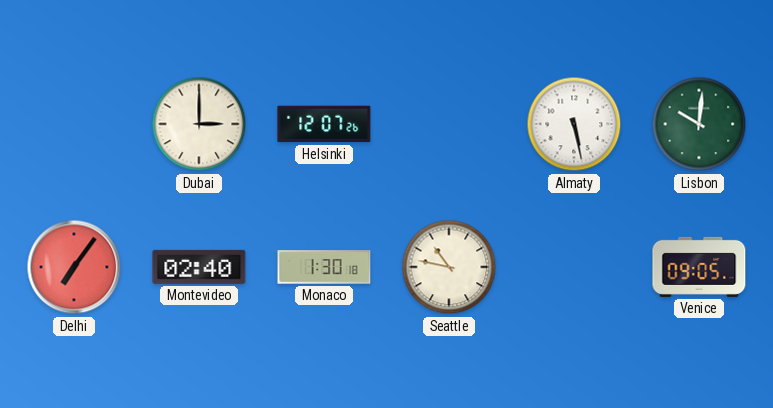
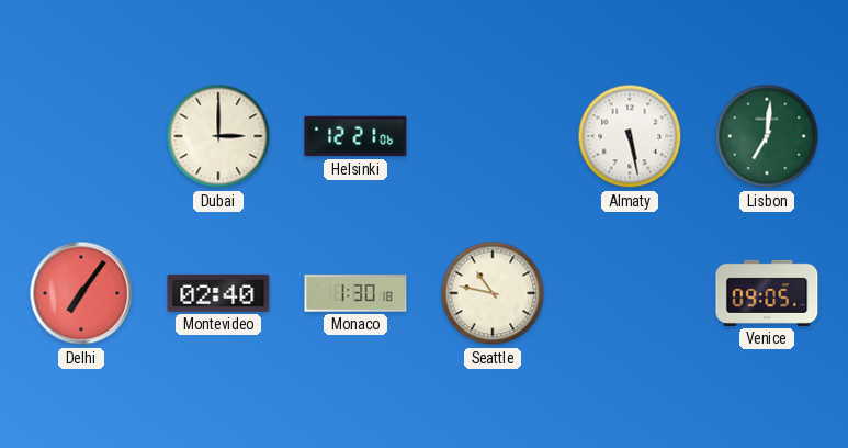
Helsinki: 12:07 -> 12:21
Lisbon: 10:01 -> 7:01
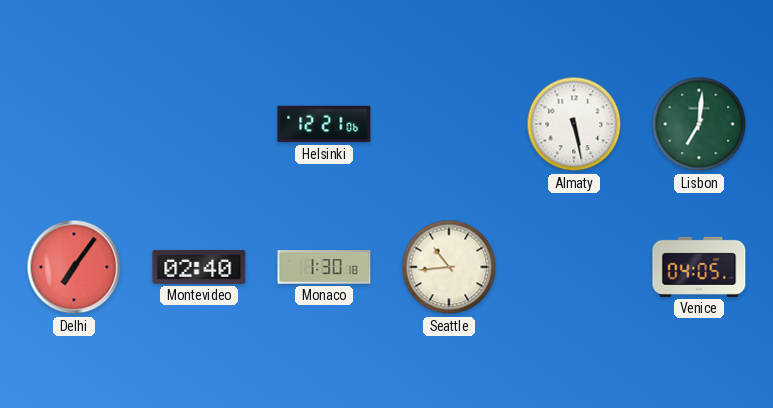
Dubai: 3:00 -> none
Seattle: 10:47 -> 10:44
Venice: 09:05 -> 04:05
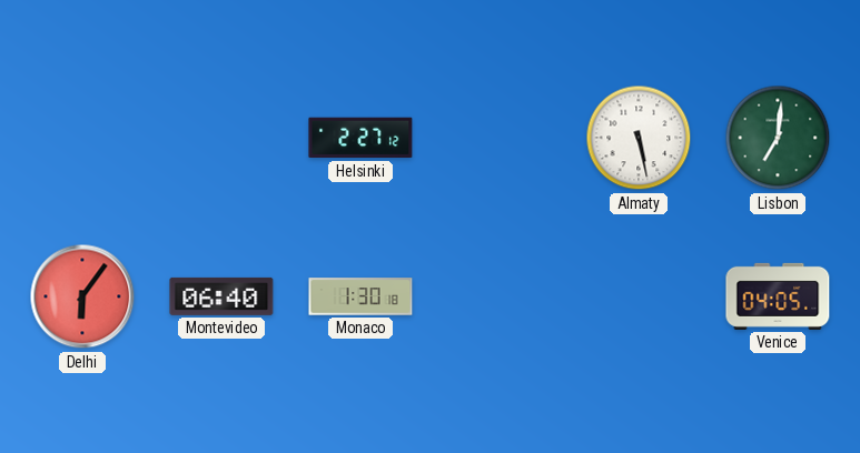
Helsinki: 12:21 -> 2:27
Delhi: 7:06 -> 6:06
Montevideo: 02:40 -> 06:40
Seattle: 10:44 -> none
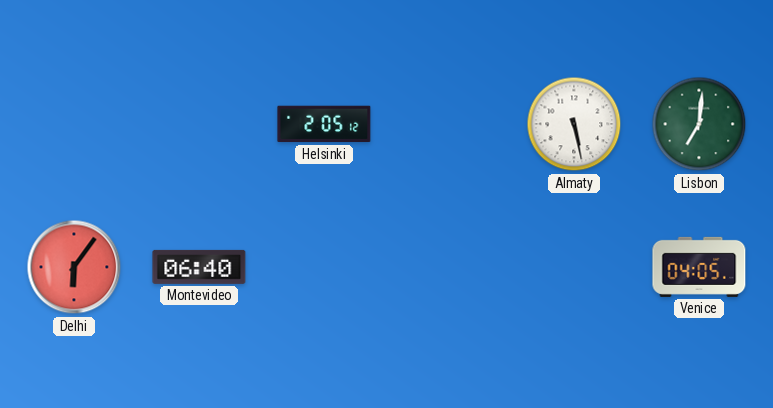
Helsinki: 2:27 -> 2:05
Monaco: 1:30 -> none
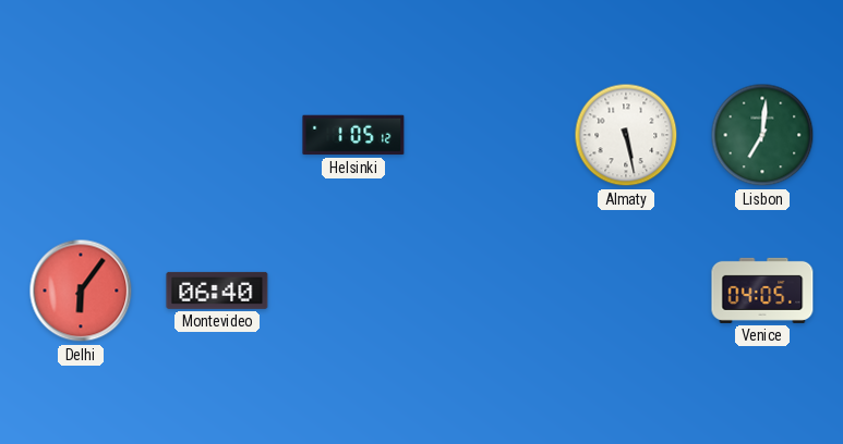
Helsinki: 2:05 -> 1:05
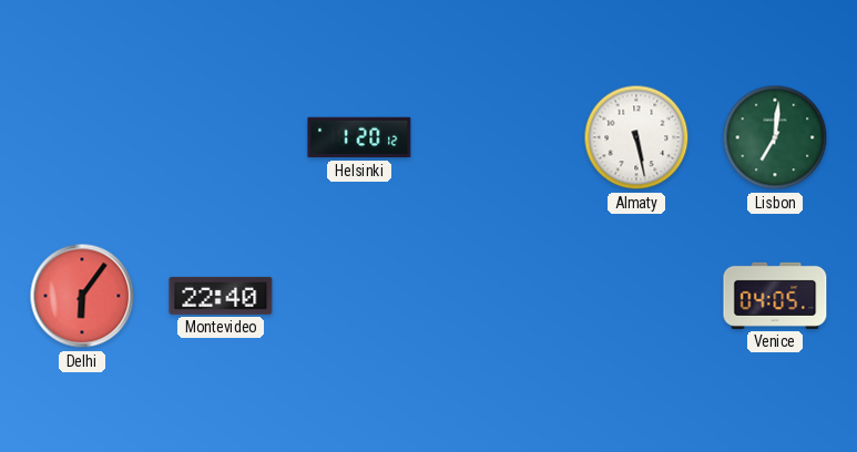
Helsinki: 1:05 -> 1:20
Montevideo: 06:40 -> 22:40
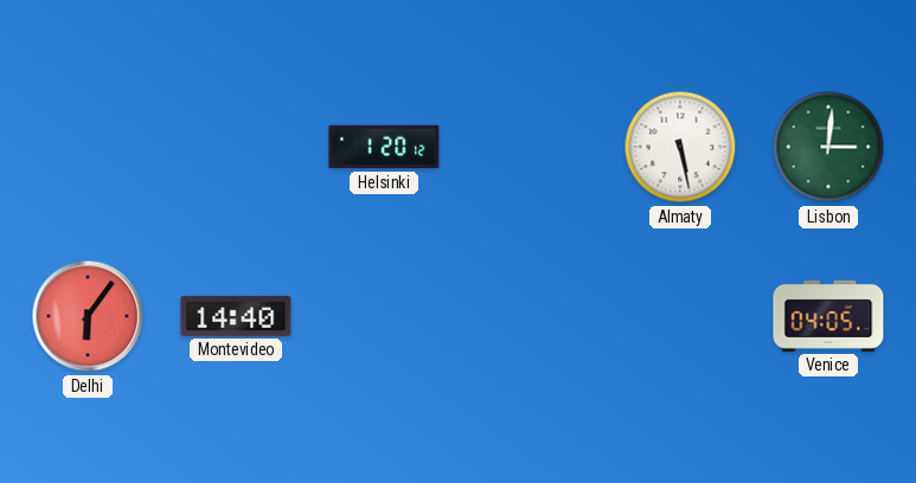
Lisbon: 7:01 -> 3:01
Montevideo: 22:40 -> 14:40
